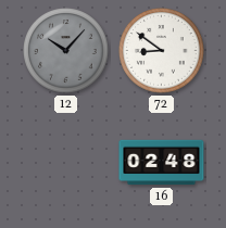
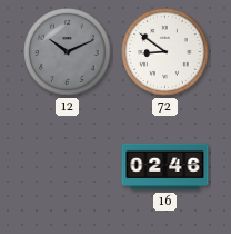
12: 10:07 -> 10:11
16: 02:48 -> 02:46
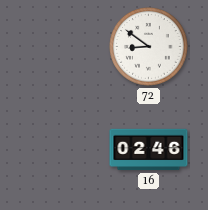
12: 10:11 -> none
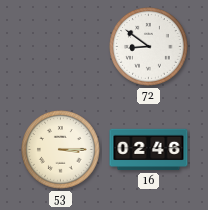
53: none -> 3:15
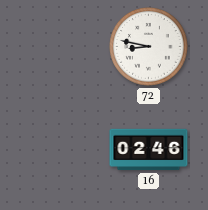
72: 8:51 -> 8:47
53: 3:15 -> none
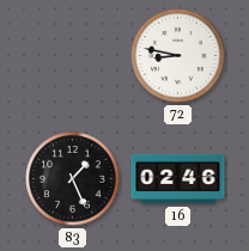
83: none -> 1:26
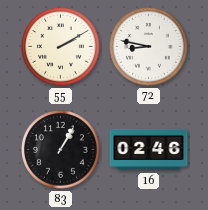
55: none -> 2:10
83: 1:26 -> 1:05
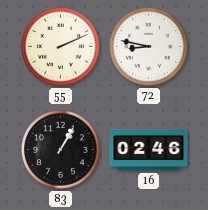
55: 2:10 -> 2:11
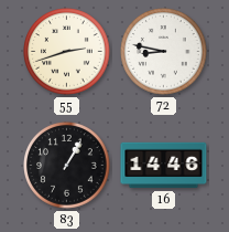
55: 2:11 -> 2:42
16: 02:46 -> 14:46
